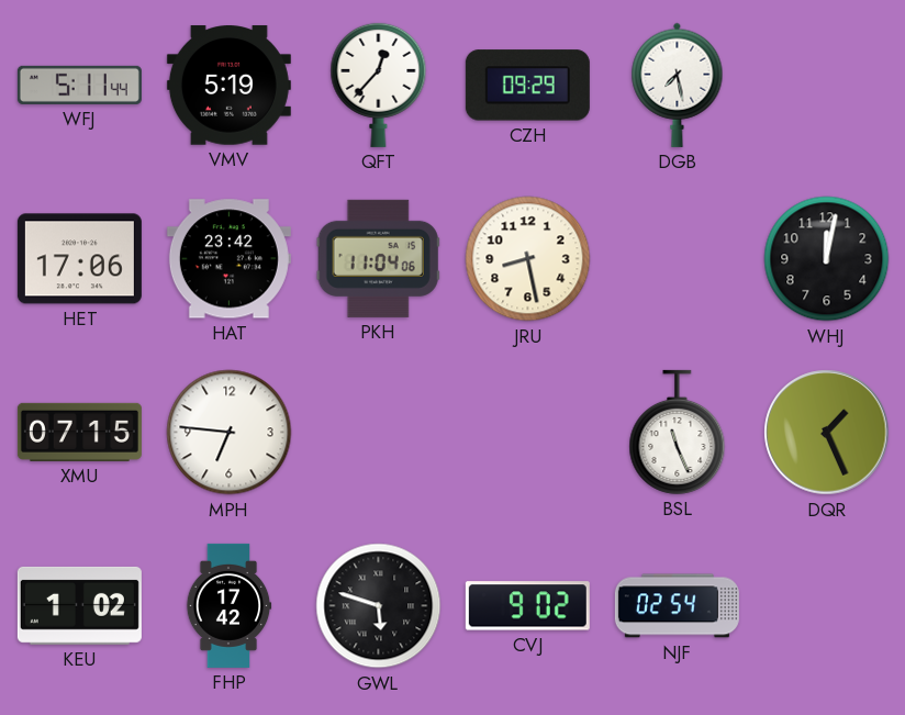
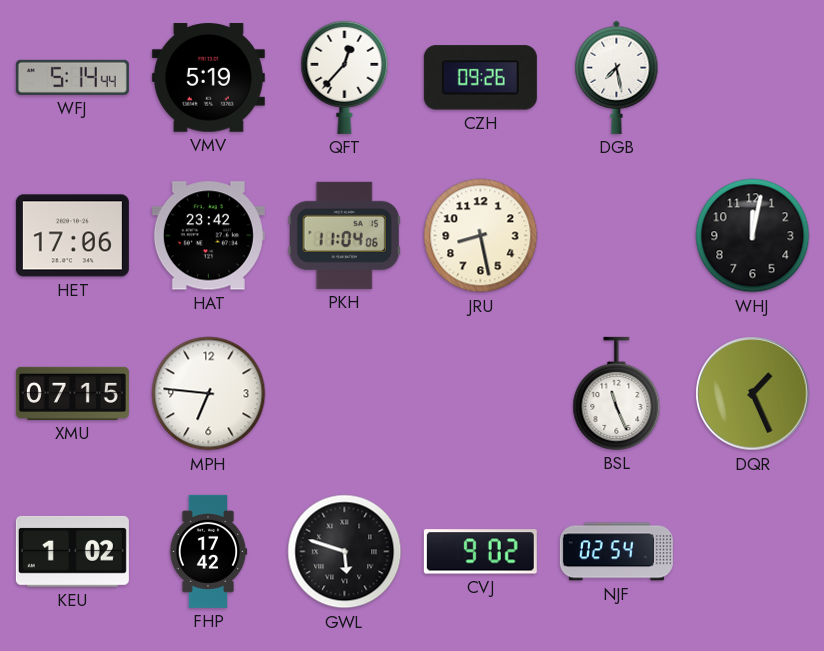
WFJ: 5:11 -> 5:14
CZH: 09:29 -> 09:26
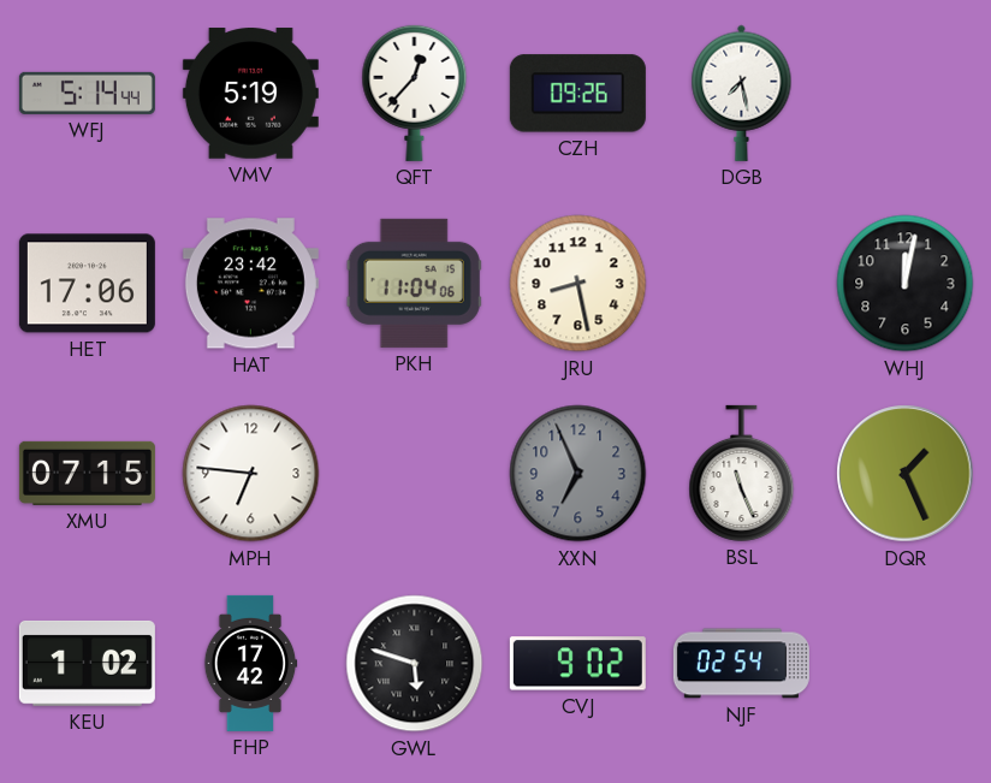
XXN: none -> 6:56
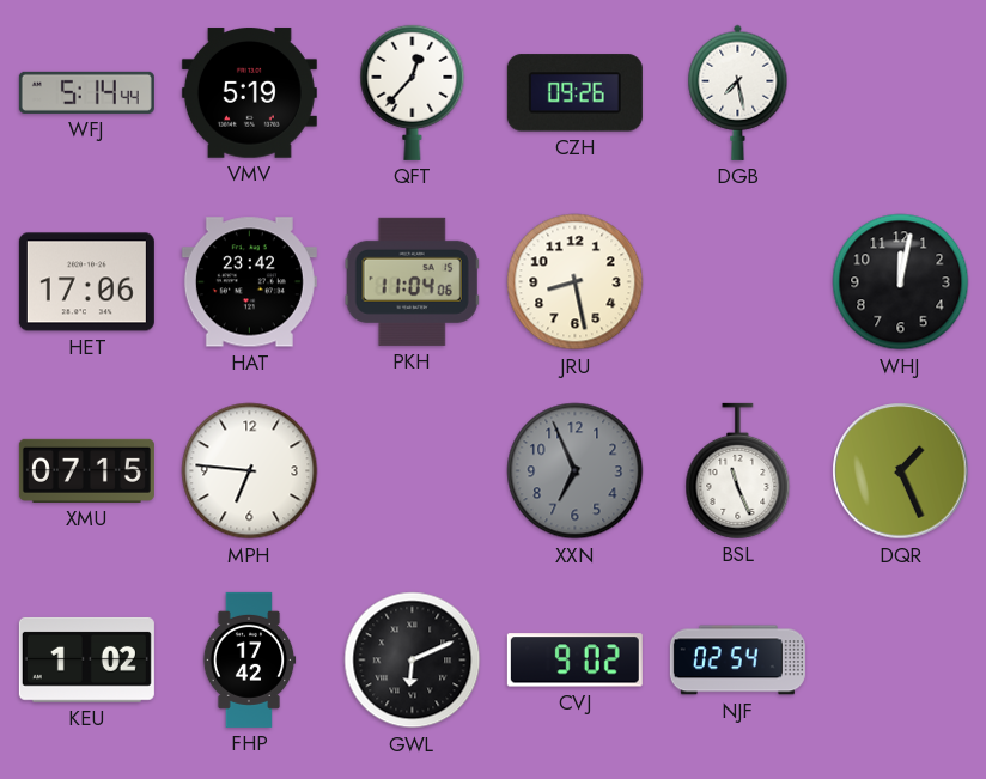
GWL: 5:48 -> 6:11
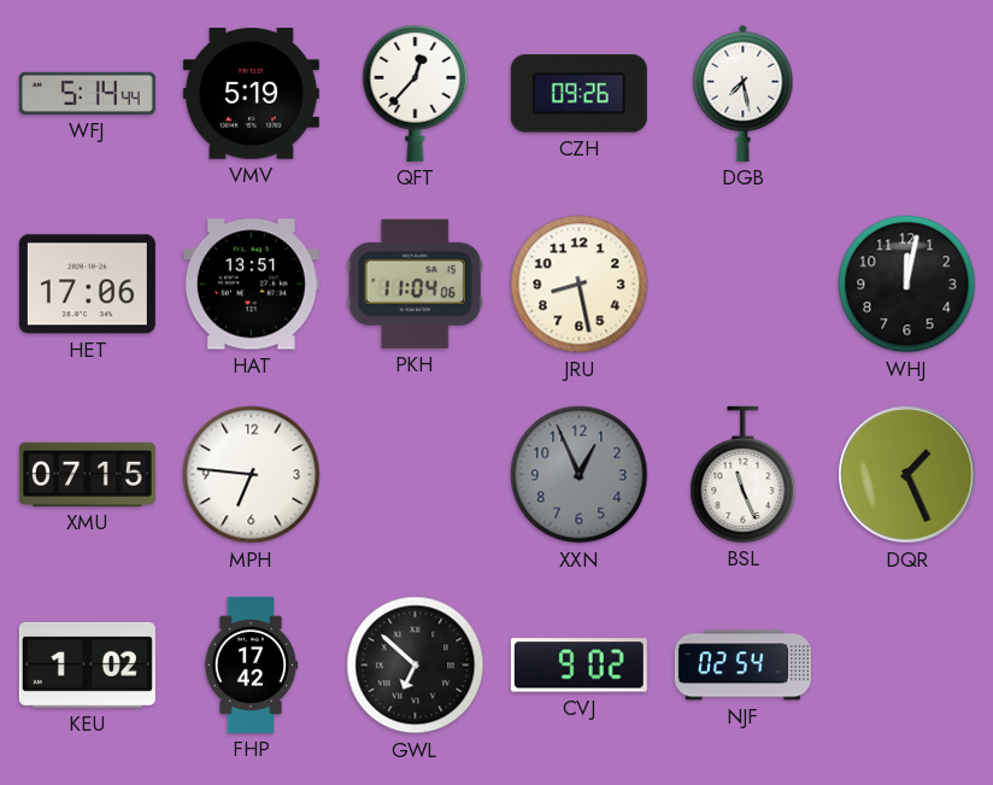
HAT: 23:42 -> 13:51
XXN: 6:56 -> 12:56
GWL: 6:11 -> 6:52
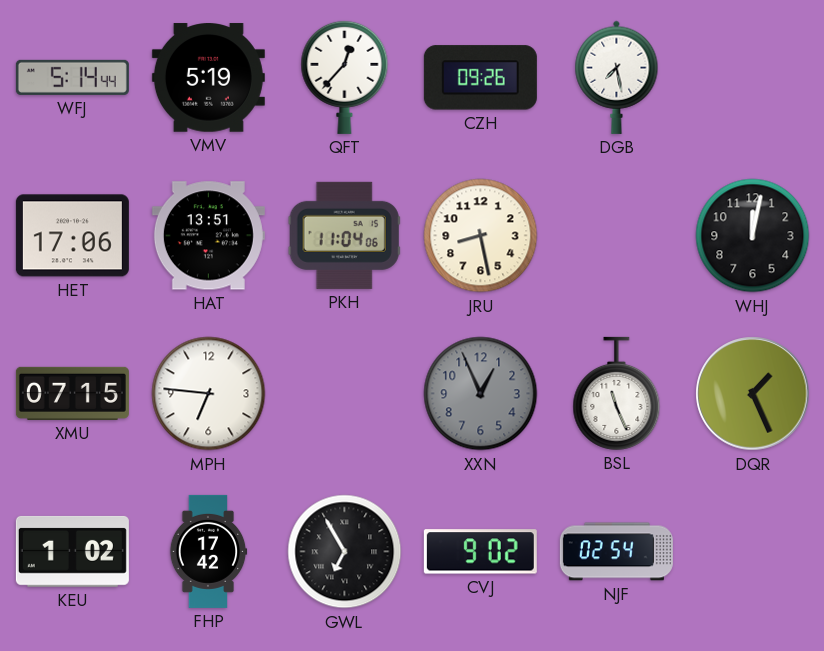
GWL: 6:52 -> 6:55
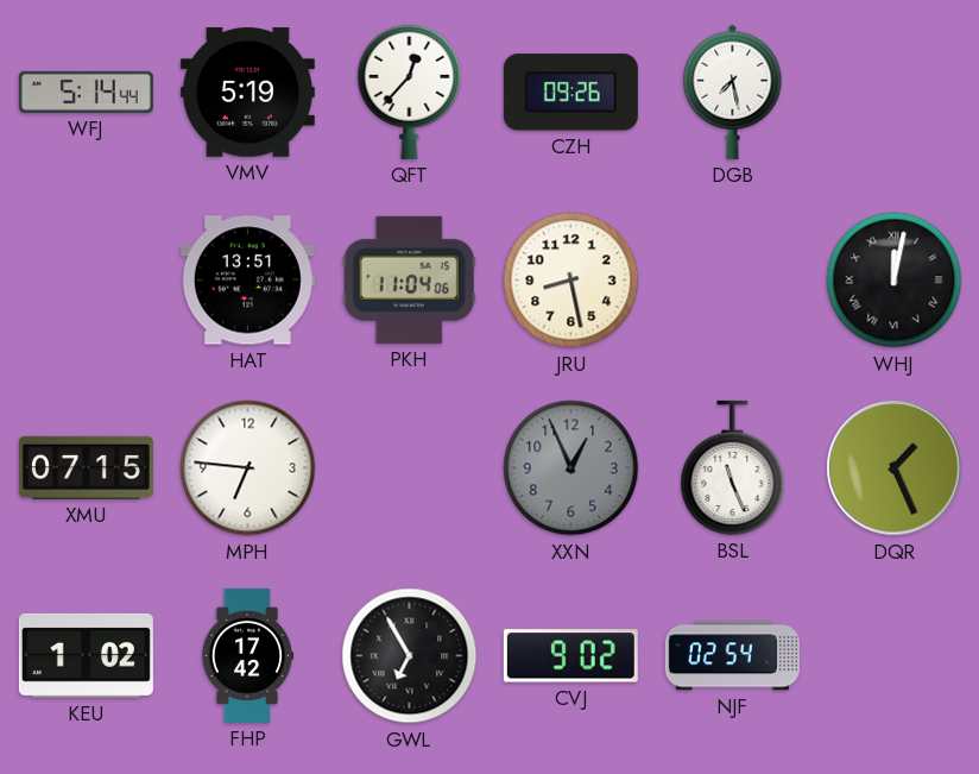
HET: 17:06 -> none
WHJ numerals: Arabic -> Roman
